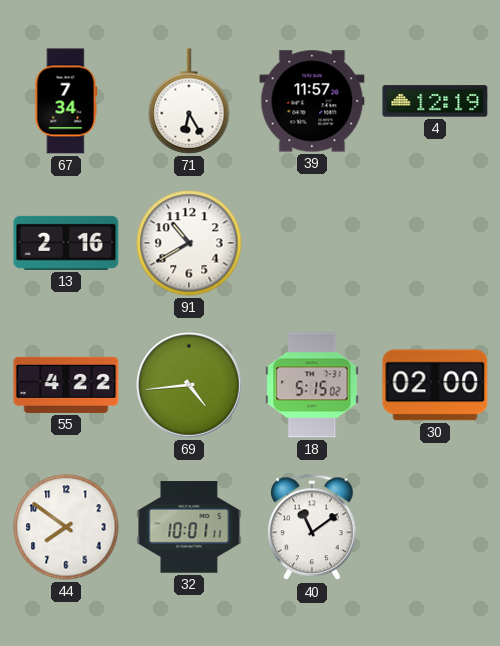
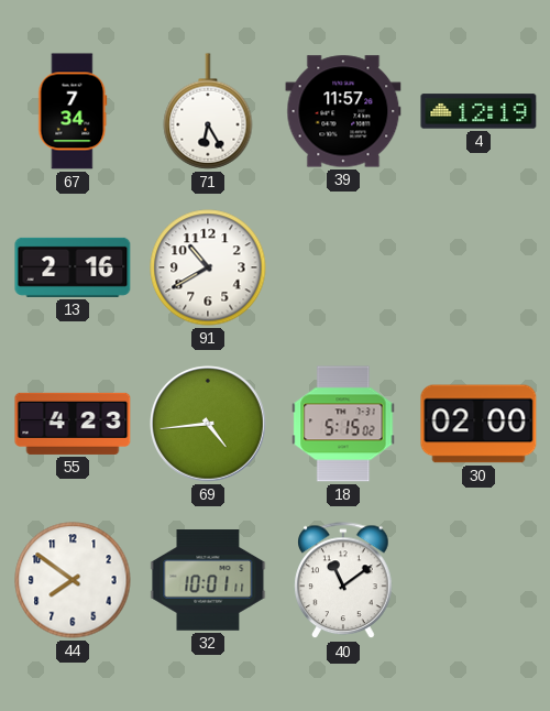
55: 4:22 -> 4:23
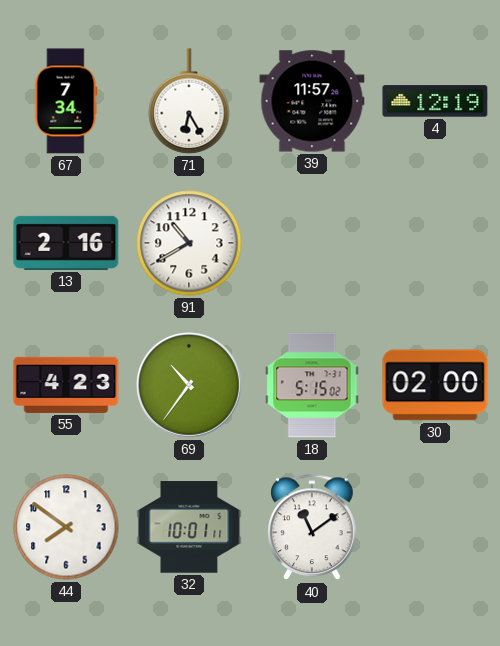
69: 4:44 -> 10:36
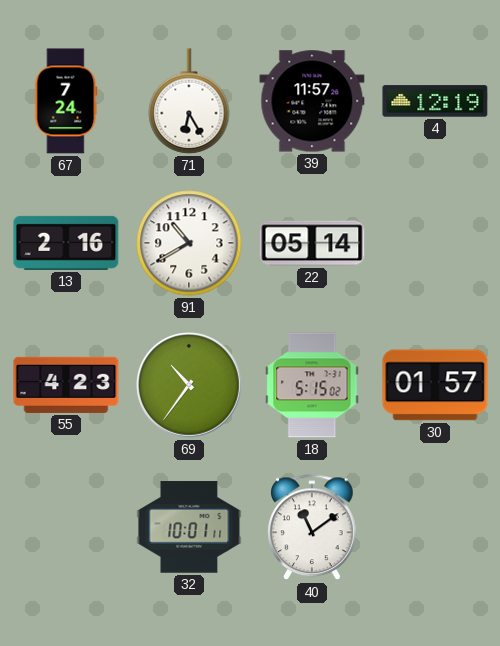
67: 7:34 -> 7:24
22: none -> 05:14
30: 02:00 -> 01:57
44: 7:51 -> none
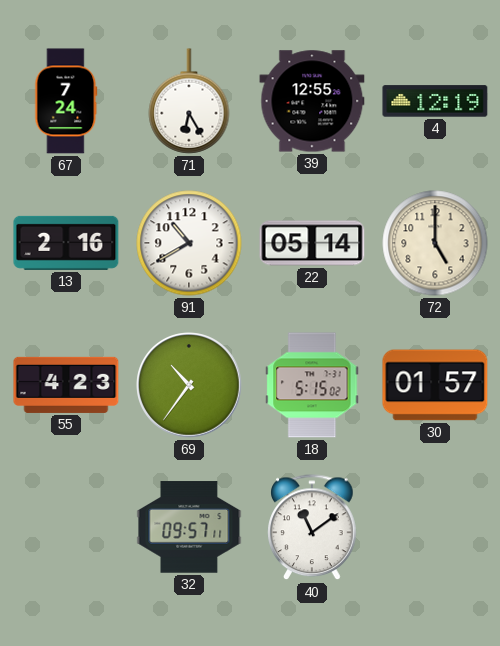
39: 11:57 -> 12:55
72: none -> 5:00
32: 10:01 -> 09:57
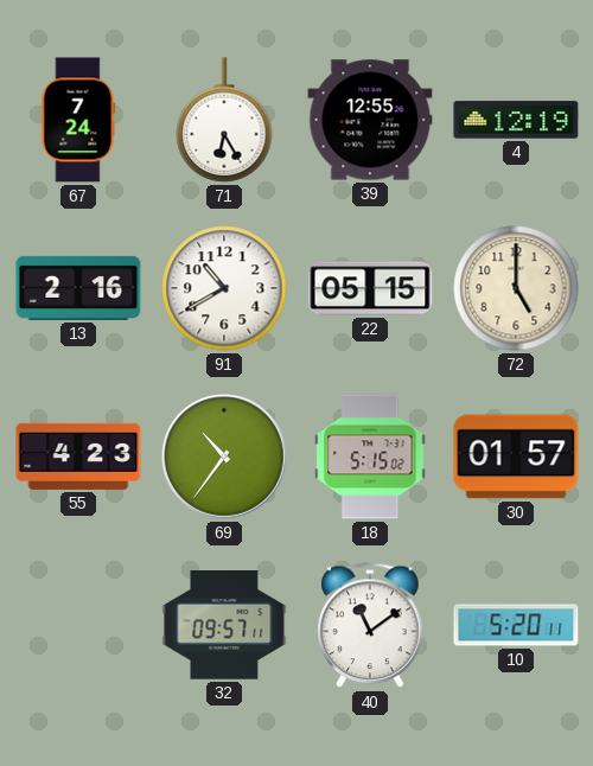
22: 05:14 -> 05:15
10: none -> 5:20
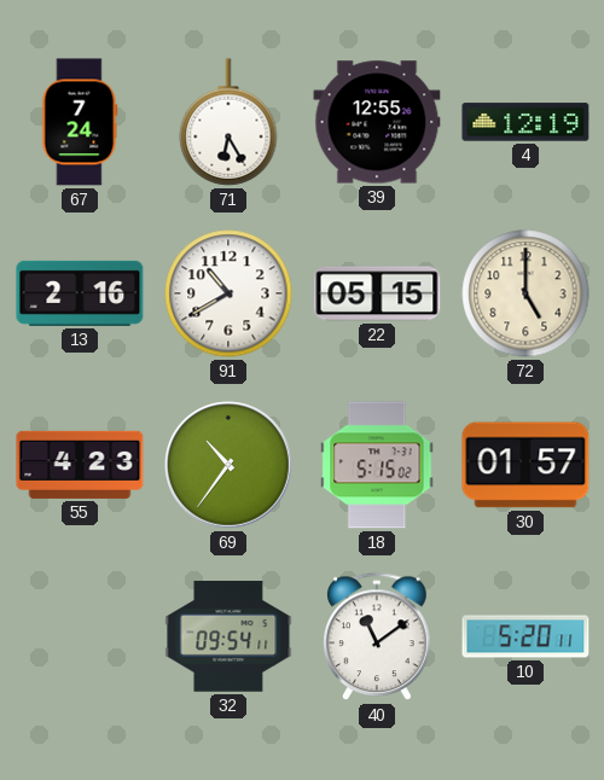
32: 09:57 -> 09:54
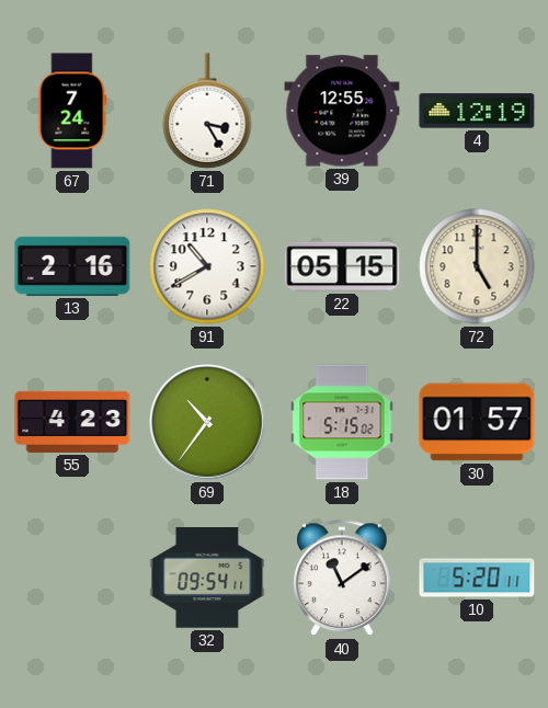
71: 6:25 -> 3:25
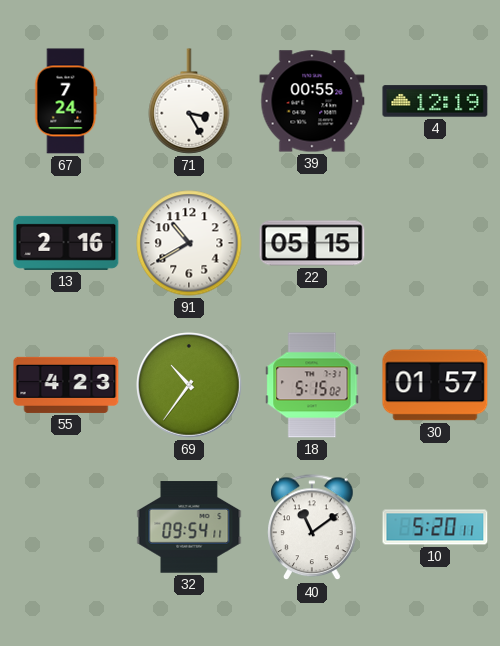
39: 12:55 -> 00:55
72: 5:00 -> none
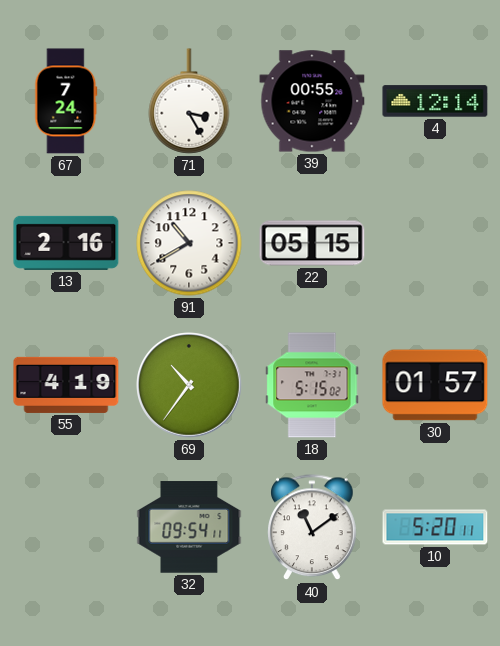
4: 12:19 -> 12:14
55: 4:23 -> 4:19
